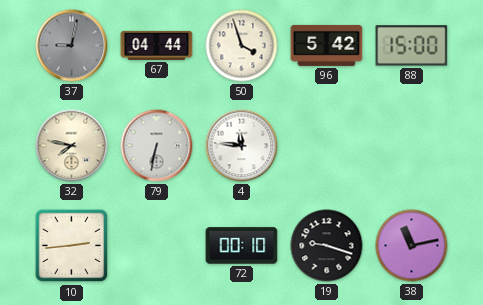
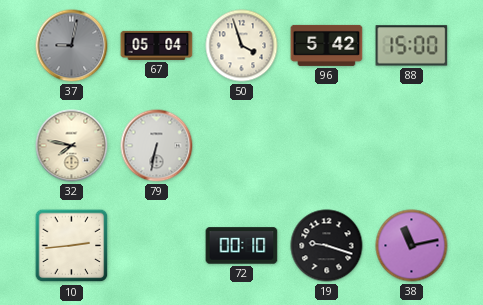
67: 04:44 -> 05:04
4: 11:46 -> none
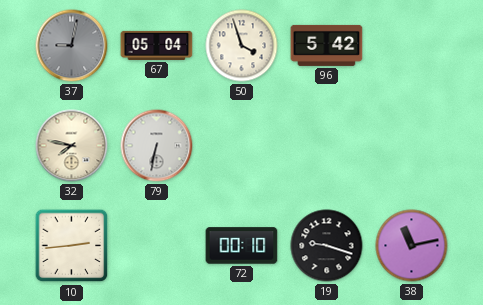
88: 15:00 -> none
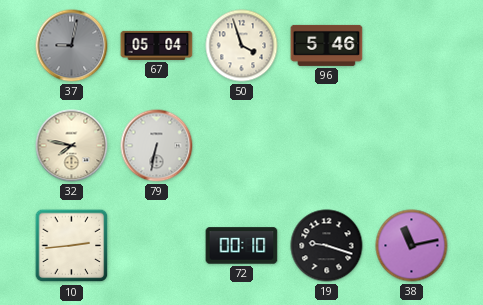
96: 5:42 -> 5:46
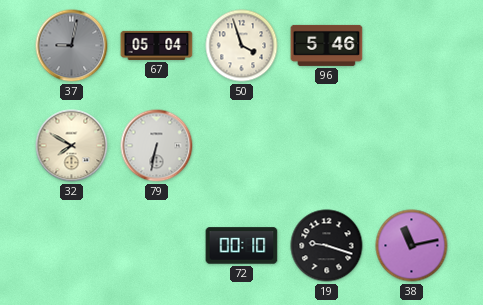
32: 7:47 -> 7:50
10: 2:44 -> none
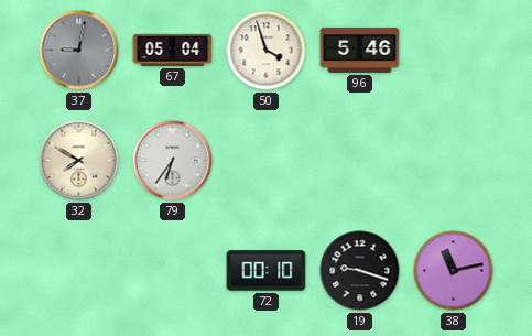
79: 6:32 -> 6:36
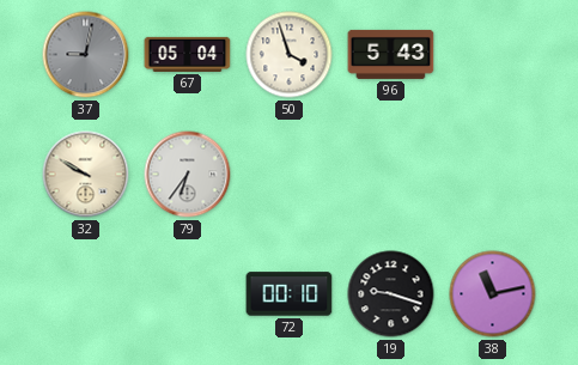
96: 5:46 -> 5:43
32: 7:50 -> 9:50
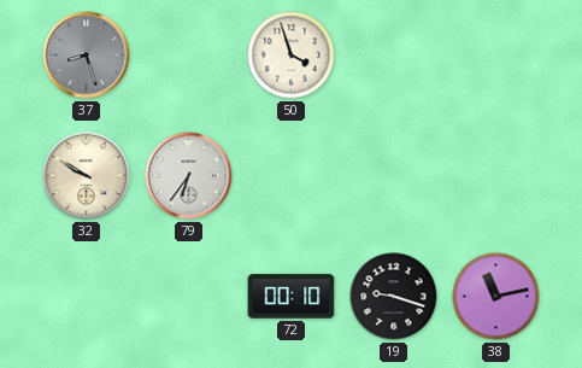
37: 9:02 -> 8:27
67: 05:04 -> none
96: 5:43 -> none
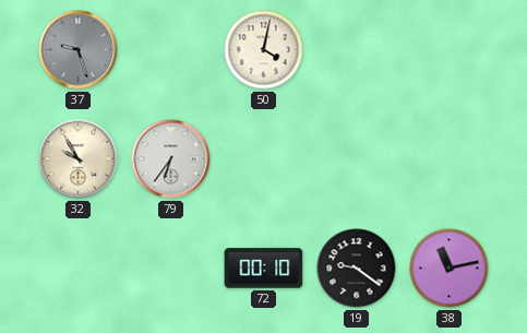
37: 8:27 -> 9:27
50: 3:57 -> 4:02
32: 9:50 -> 9:55
19: 9:18 -> 9:21
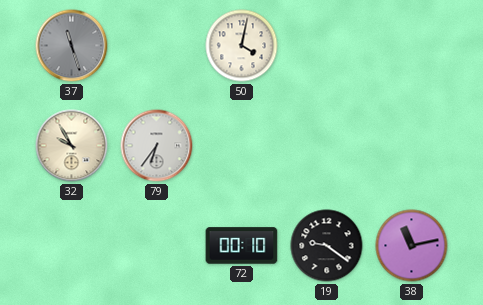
37: 9:27 -> 11:27
